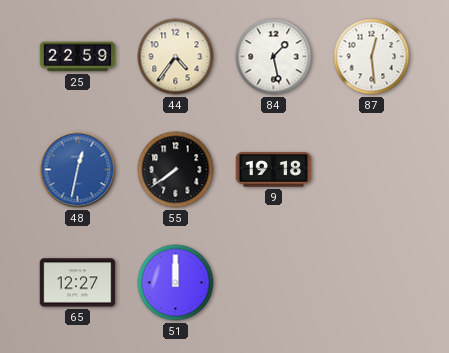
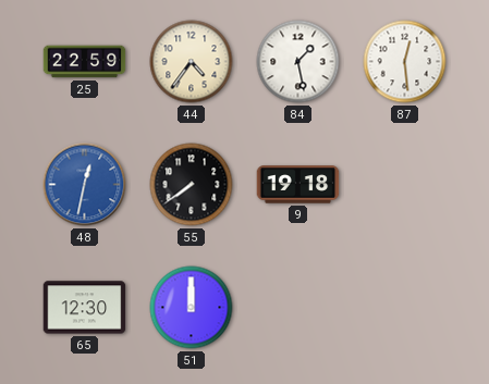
65: 12:27 -> 12:30
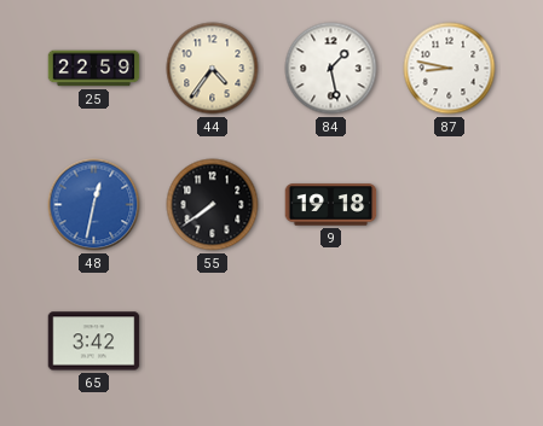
87: 12:29 -> 8:47
65: 12:30 -> 3:42
51: 12:00 -> none
